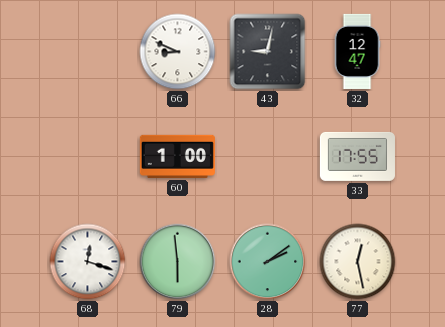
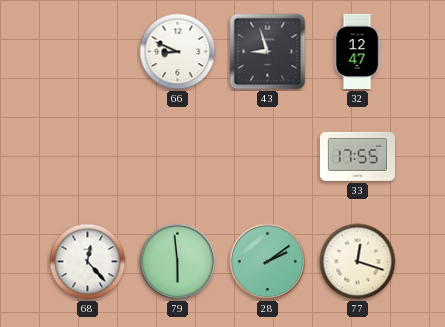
43: 9:02 -> 8:57
60: 1:00 -> none
68: 12:18 -> 12:23
77: 12:28 -> 12:18
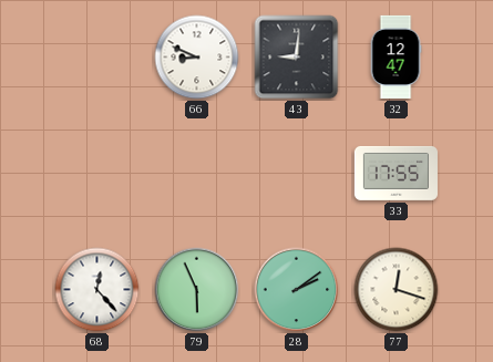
43: 8:57 -> 9:01
79: 5:59 -> 5:56
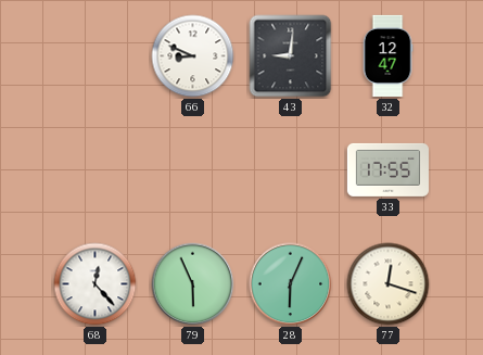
28: 2:09 -> 6:04
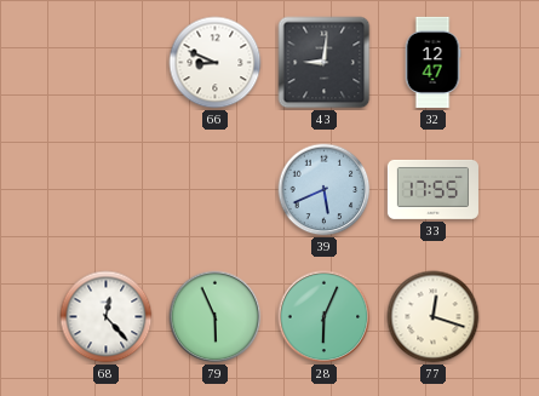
39: none -> 5:41
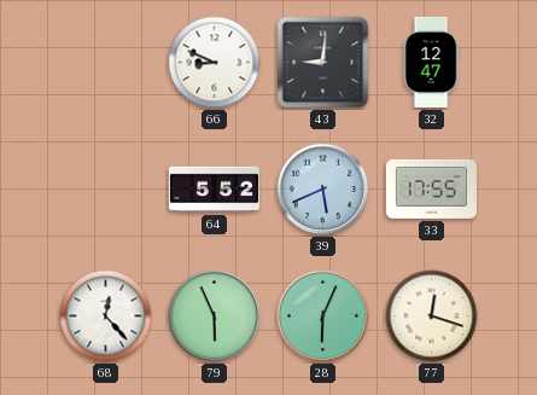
64: none -> 5:52
